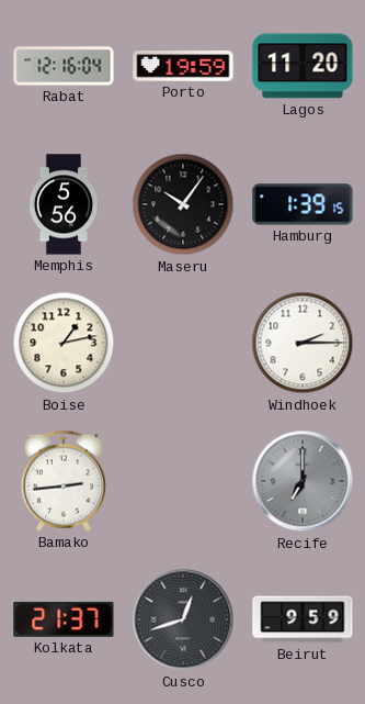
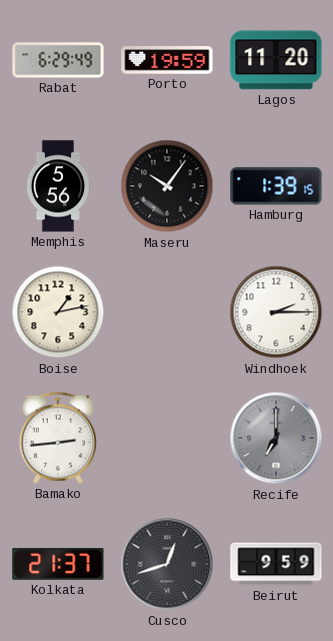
Rabat: 12:16 -> 6:29
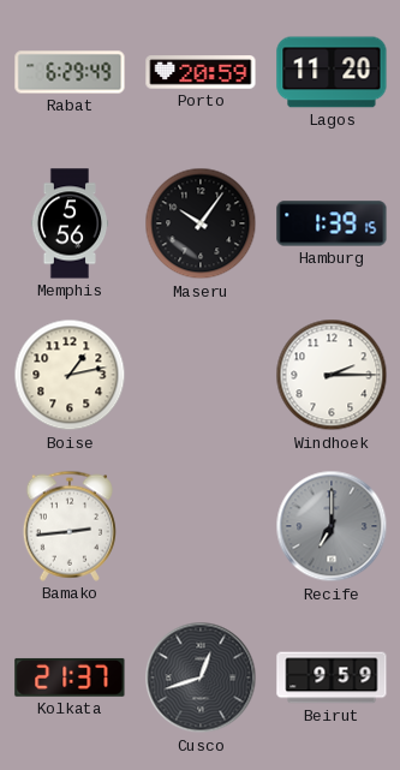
Porto: 19:59 -> 20:59
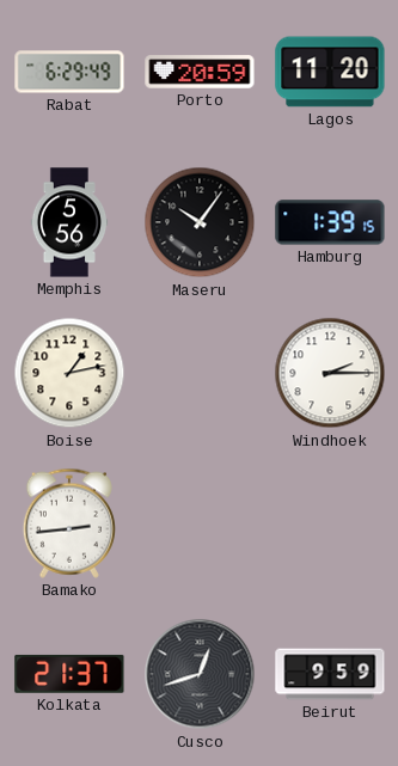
Recife: 7:00 -> none
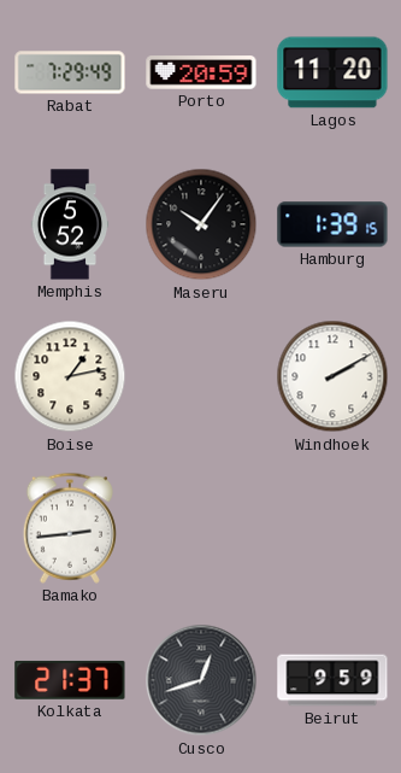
Rabat: 6:29 -> 7:29
Memphis: 5:56 -> 5:52
Windhoek: 2:15 -> 2:10
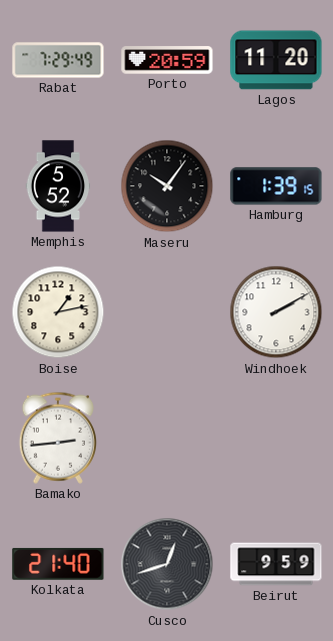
Kolkata: 21:37 -> 21:40
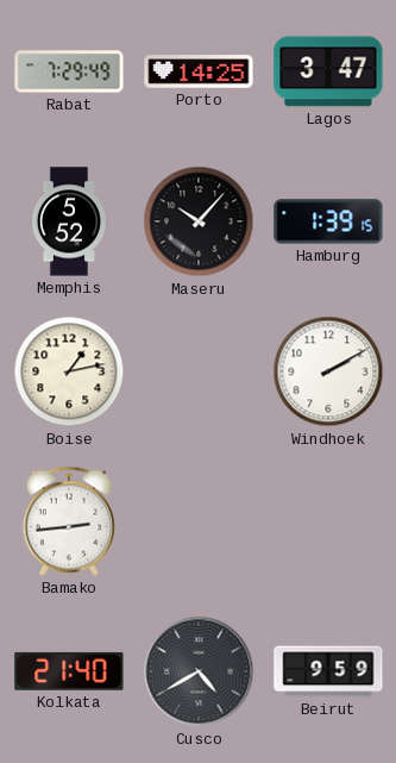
Porto: 20:59 -> 14:25
Lagos: 11:20 -> 3:47
Maseru: 10:06 -> 10:07
Cusco: 12:42 -> 4:40
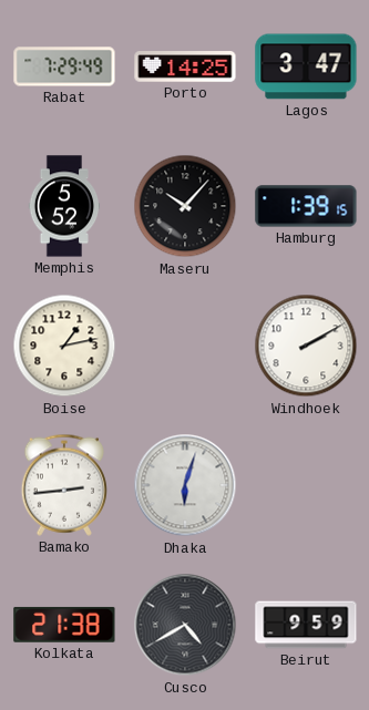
Dhaka: none -> 6:03
Kolkata: 21:40 -> 21:38
